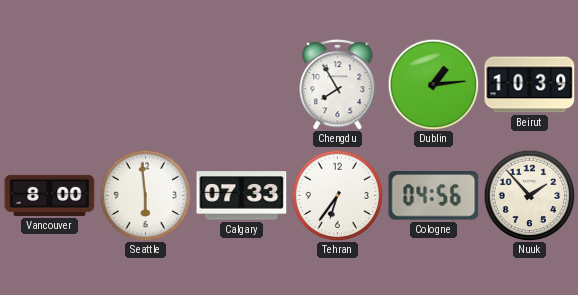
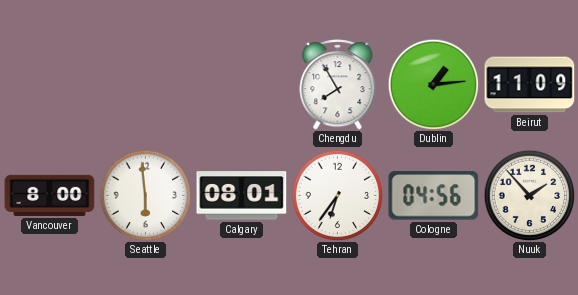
Beirut: 10:39 -> 11:09
Calgary: 07:33 -> 08:01
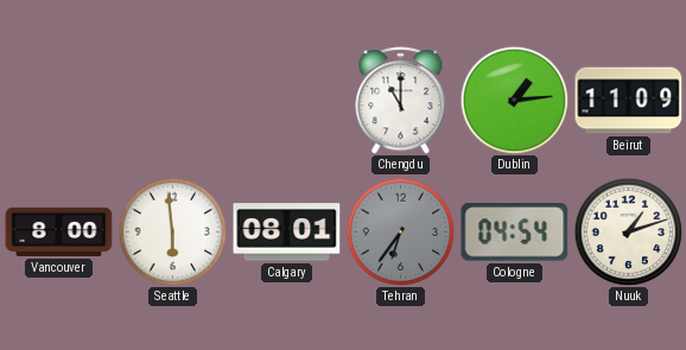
Chengdu: 7:55 -> 11:00
Tehran dial: white -> grey
Cologne: 04:56 -> 04:54
Nuuk: 1:53 -> 1:12
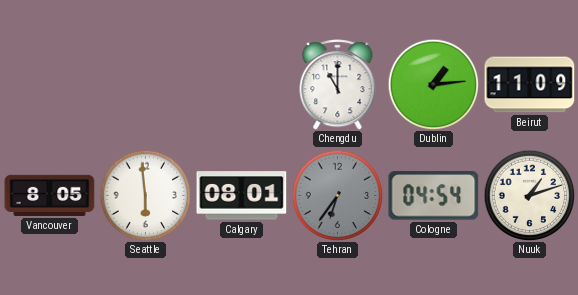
Vancouver: 8:00 -> 8:05
